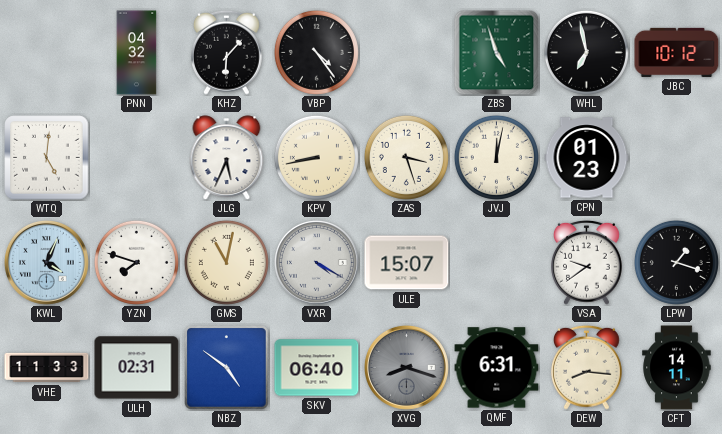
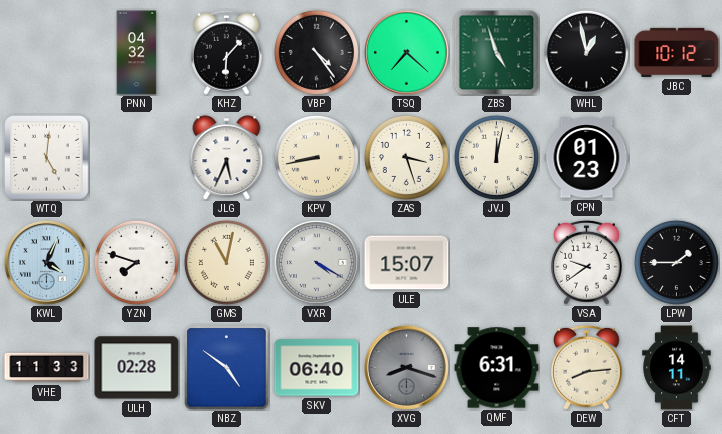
TSQ: none -> 7:22
WHL: 6:58 -> 12:58
LPW: 1:18 -> 1:45
ULH: 02:31 -> 02:28
DEW: 8:16 -> 8:14
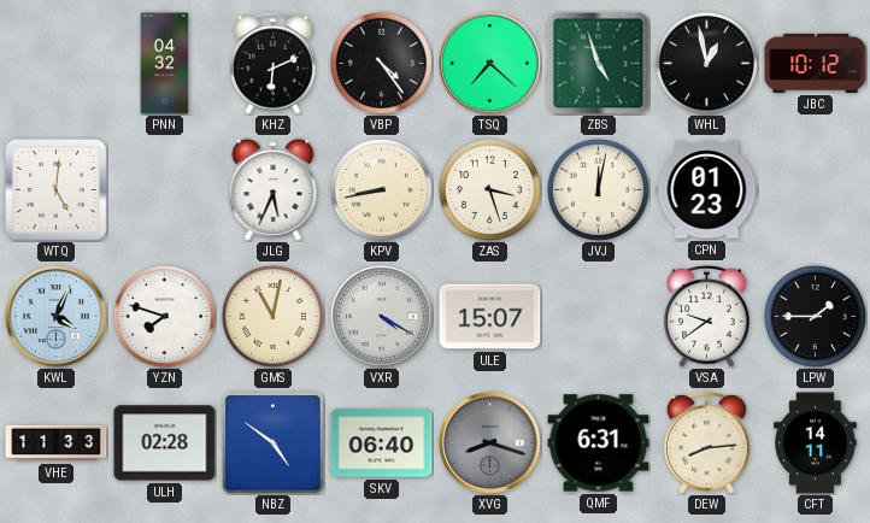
KHZ: 6:07 -> 6:11
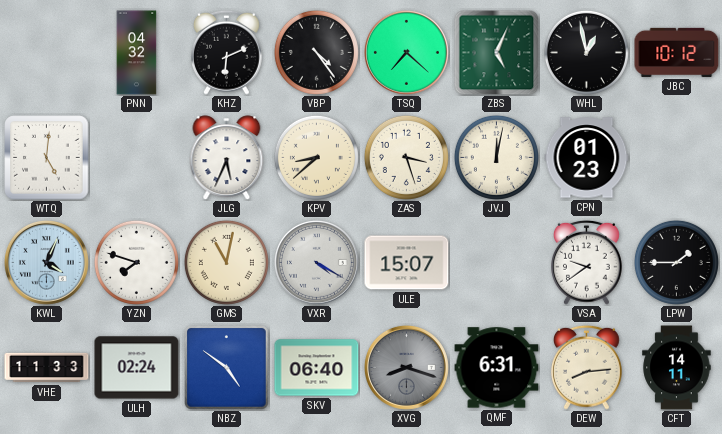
ZBS: 4:57 -> 5:04
KPV: 8:43 -> 8:38
ULH: 02:28 -> 02:24
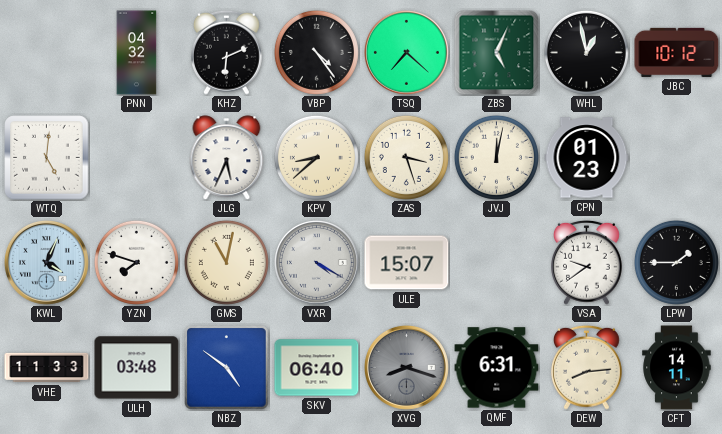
ULH: 02:24 -> 03:48
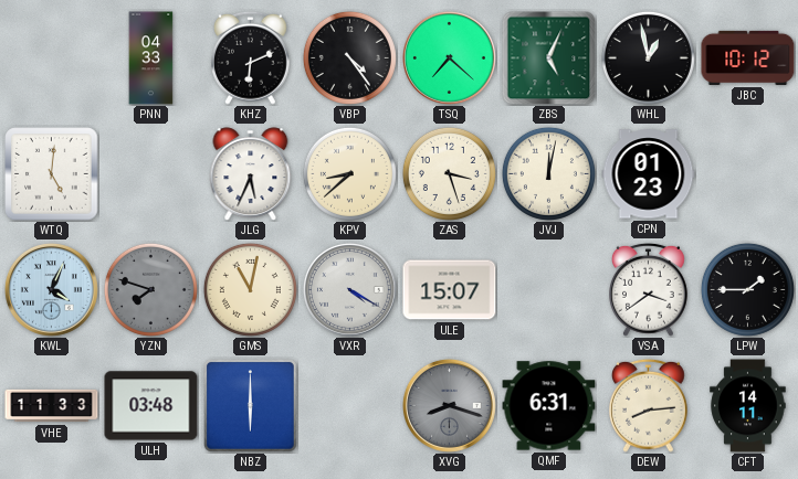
PNN: 04:32 -> 04:33
YZN dial: white -> grey
VSA: 9:39 -> 3:39
NBZ: 4:51 -> 6:00
SKV: 06:40 -> none
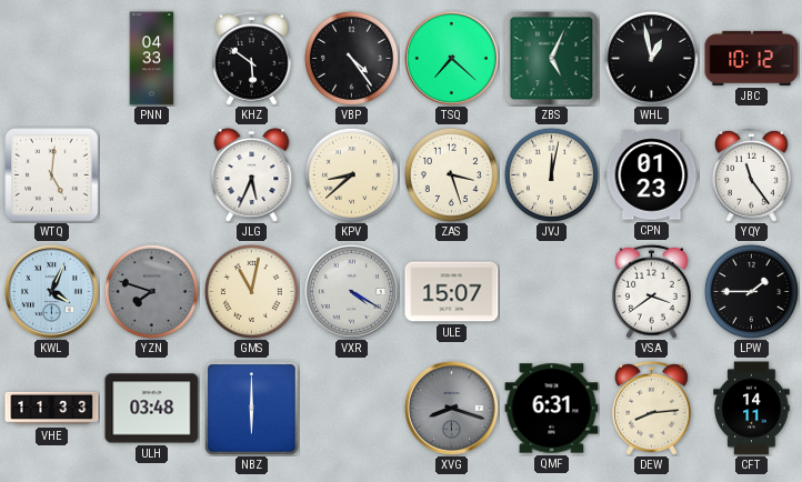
KHZ: 6:11 -> 5:51
YQY: none -> 11:24
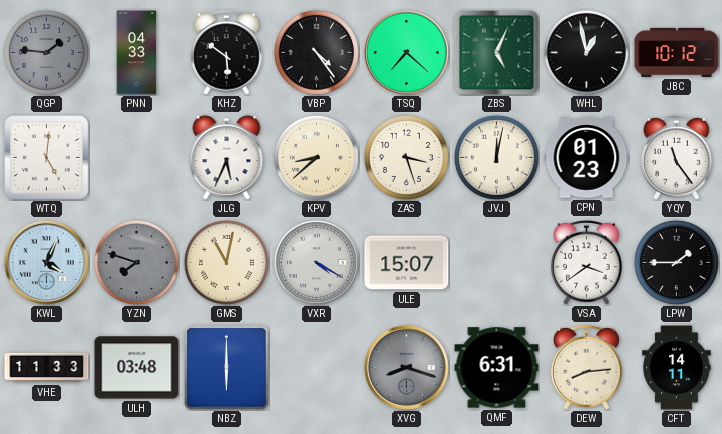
QGP: none -> 1:46
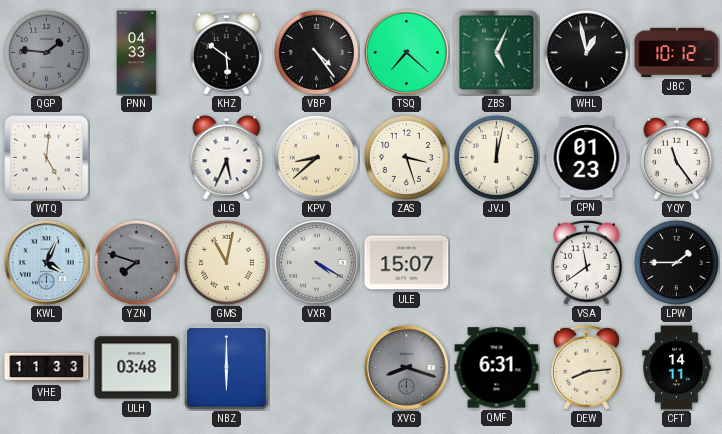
VSA: 3:39 -> 11:39
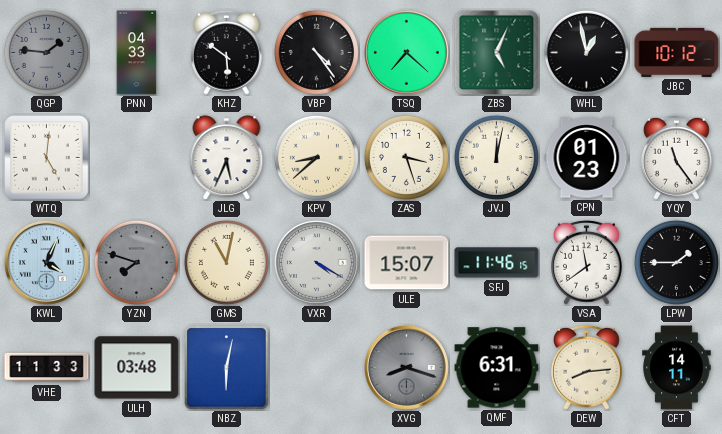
SFJ: none -> 11:46
NBZ: 6:00 -> 6:02
